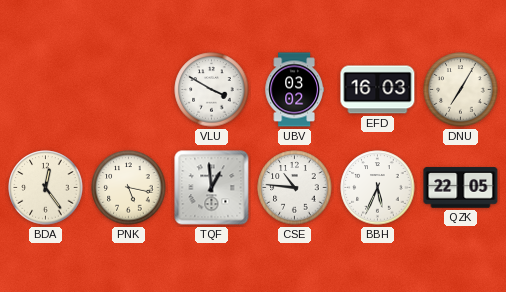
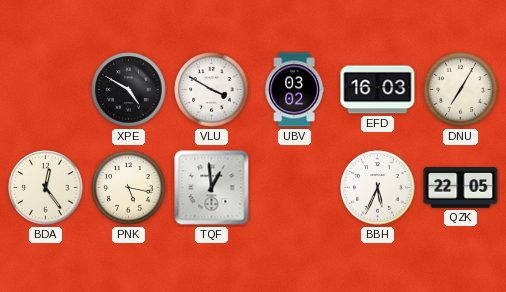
XPE: none -> 4:50
CSE: 10:46 -> none
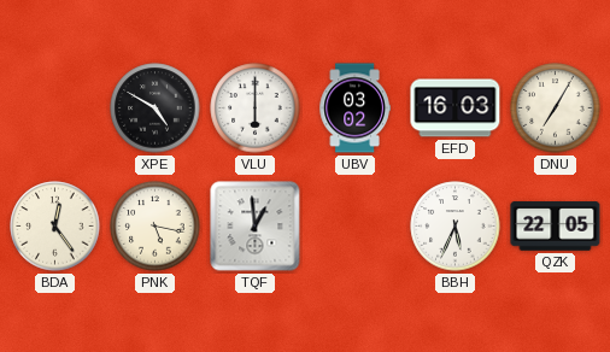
VLU: 3:50 -> 6:00
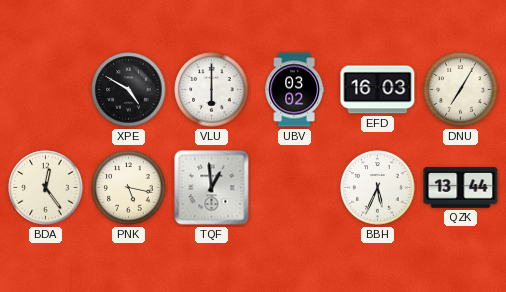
QZK: 22:05 -> 13:44
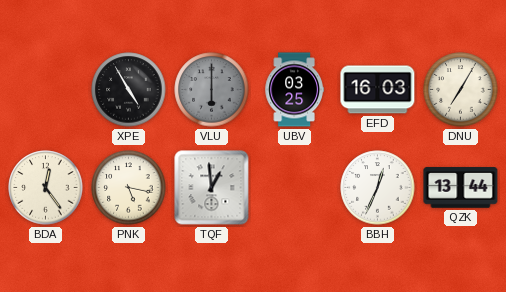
XPE: 4:50 -> 4:55
VLU dial: white -> grey
UBV: 03:02 -> 03:25
BBH: 5:34 -> 12:34
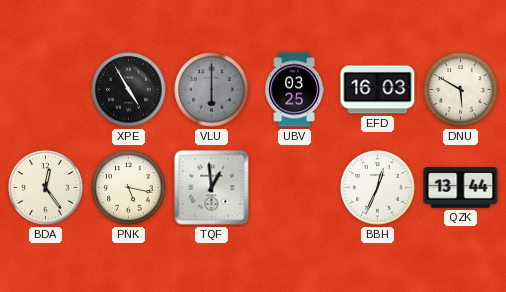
DNU: 7:05 -> 5:50
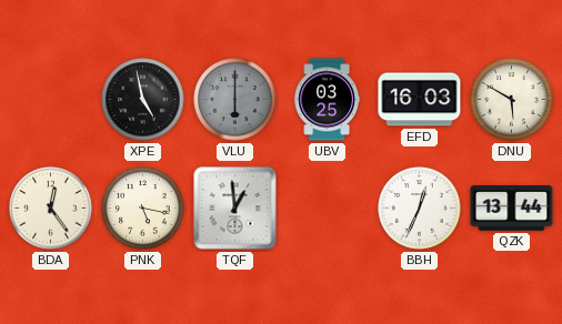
XPE: 4:55 -> 4:58
